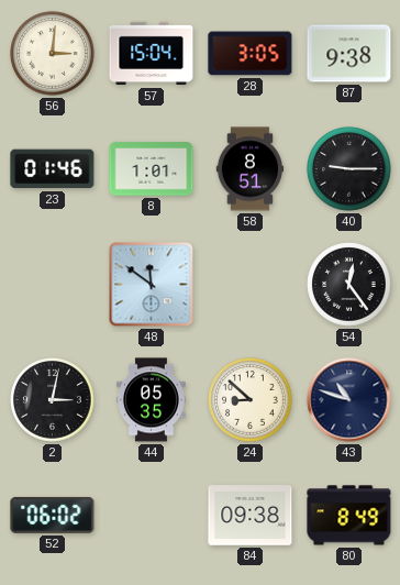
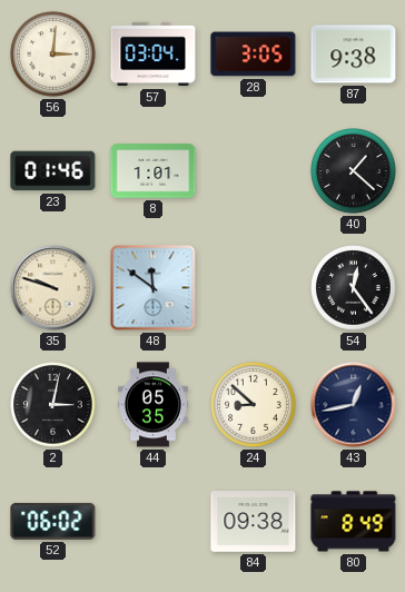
57: 15:04 -> 03:04
58: 8:51 -> none
40: 9:15 -> 1:22
35: none -> 9:48
43: 10:48 -> 12:43
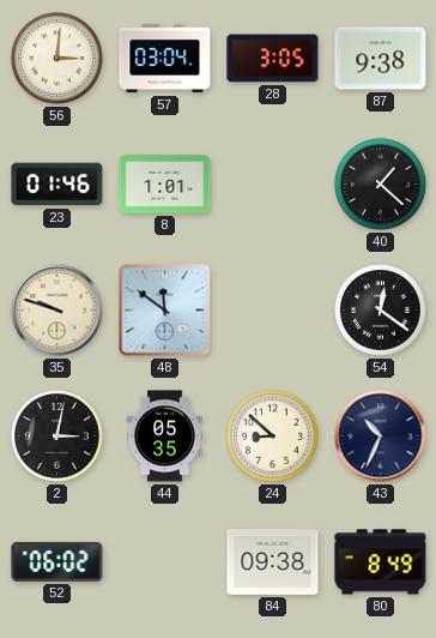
54: 12:24 -> 12:21
43: 12:43 -> 10:34
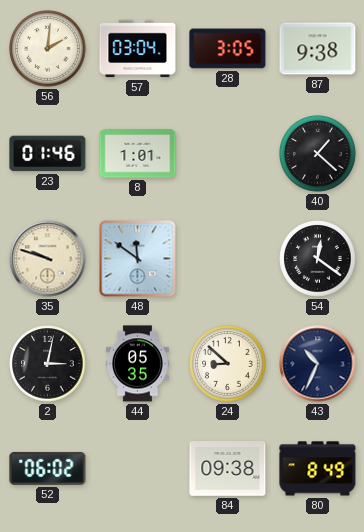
56: 3:01 -> 2:01
